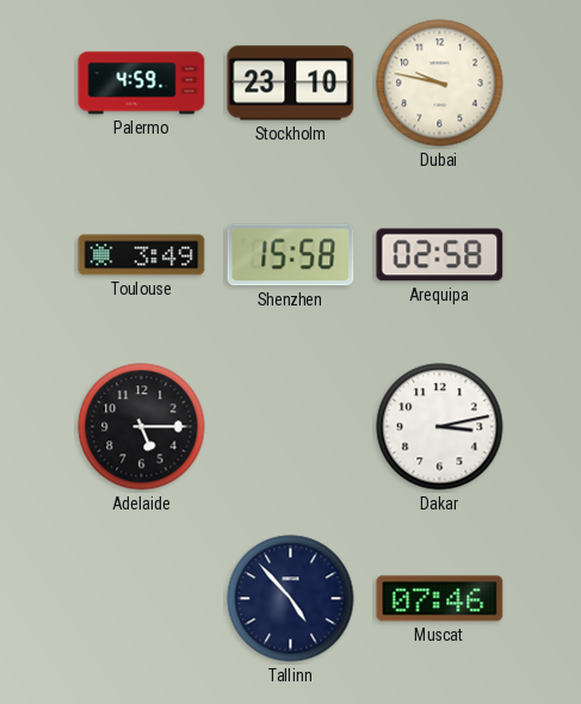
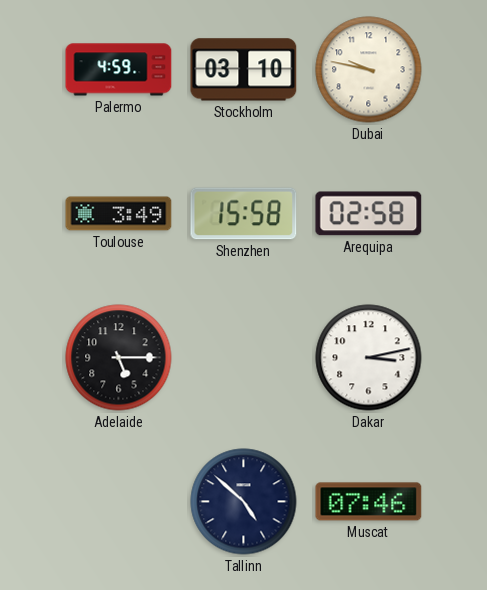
Stockholm: 23:10 -> 03:10
Tallinn: 4:53 -> 4:52
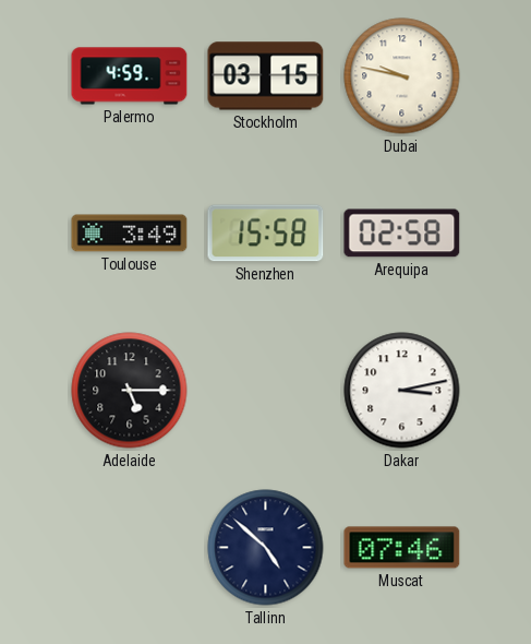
Stockholm: 03:10 -> 03:15
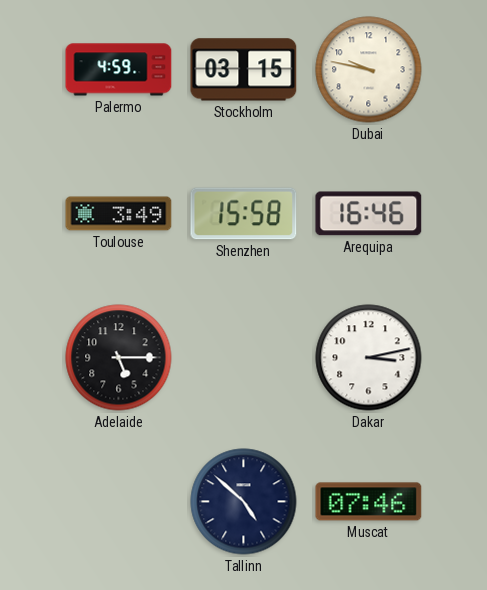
Arequipa: 02:58 -> 16:46
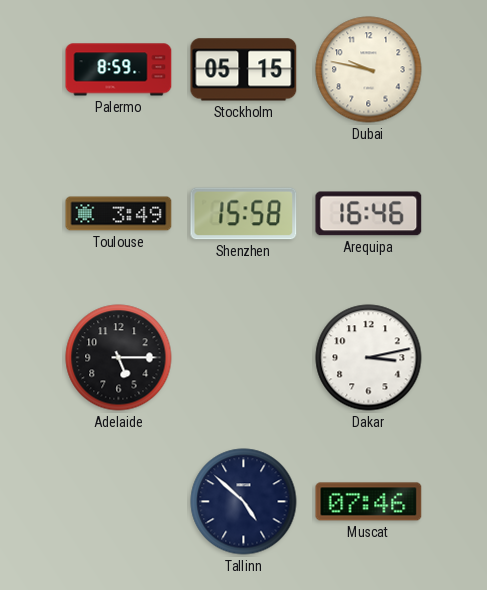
Palermo: 4:59 -> 8:59
Stockholm: 03:15 -> 05:15
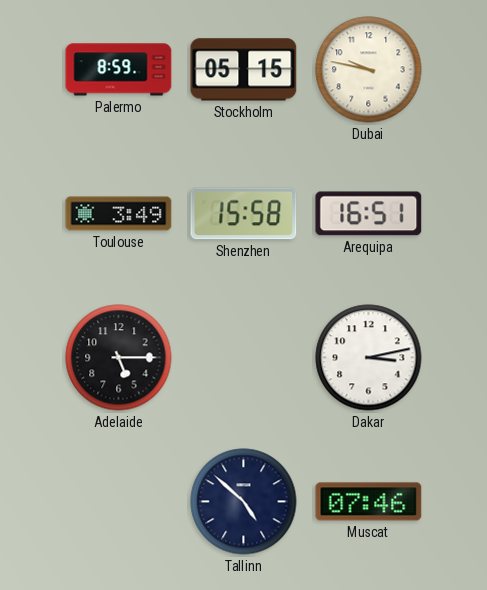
Arequipa: 16:46 -> 16:51
